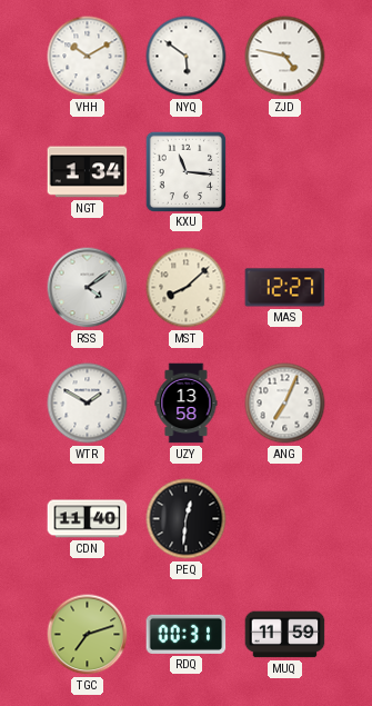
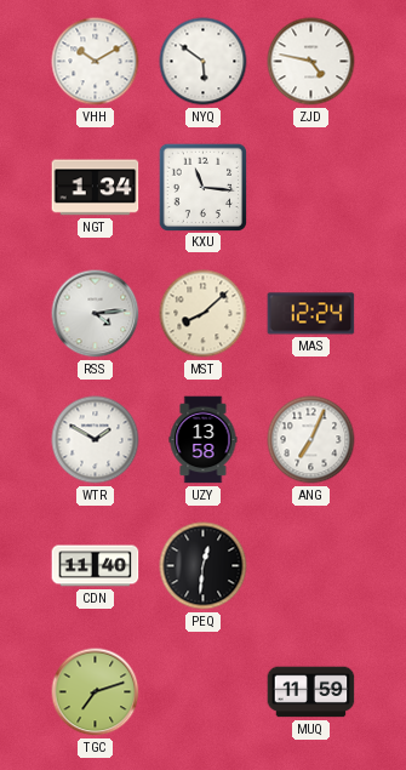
RSS: 4:09 -> 4:14
MAS: 12:27 -> 12:24
RDQ: 00:31 -> none
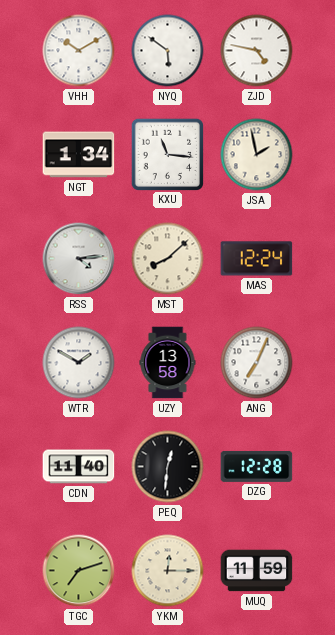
JSA: none -> 1:58
DZG: none -> 12:28
YKM: none -> 12:15
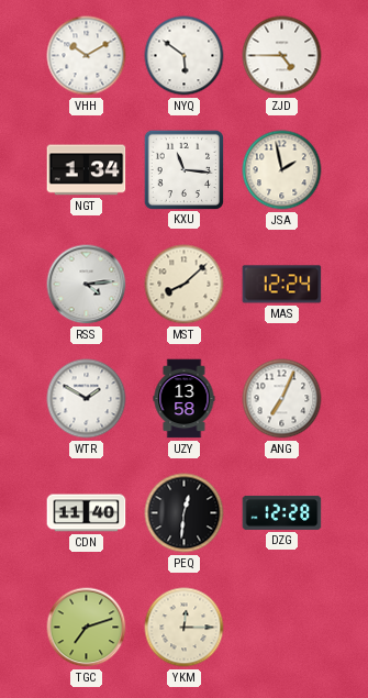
ZJD: 4:47 -> 4:45
MUQ: 11:59 -> none
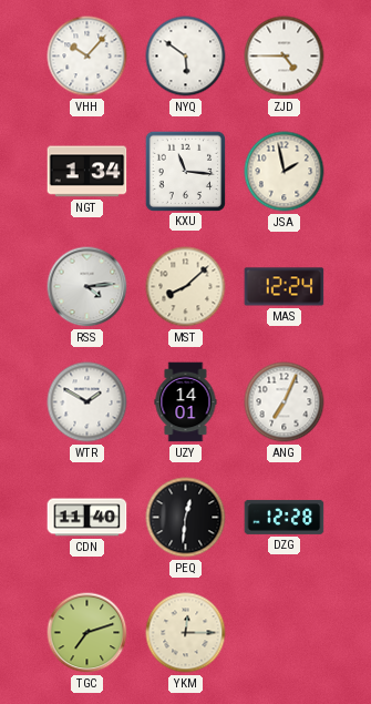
VHH: 10:10 -> 10:07
UZY: 13:58 -> 14:01
